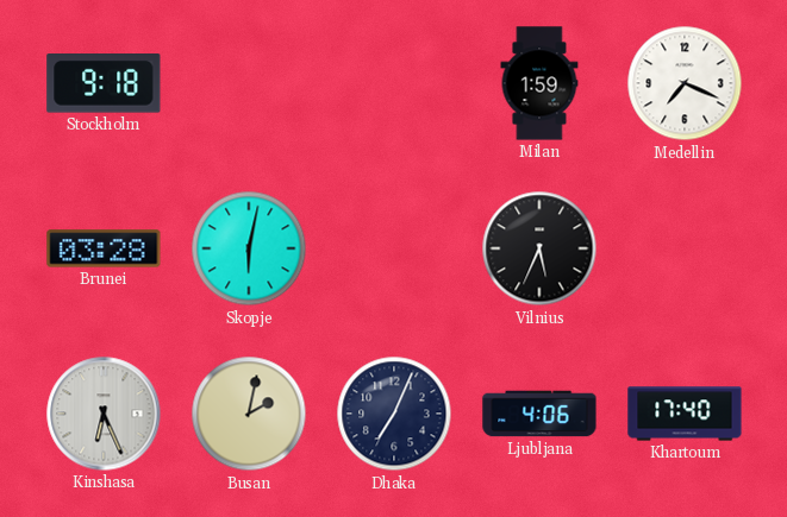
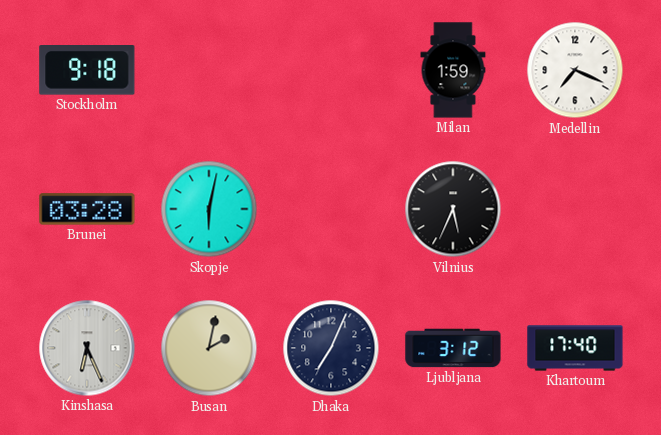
Ljubljana: 4:06 -> 3:12
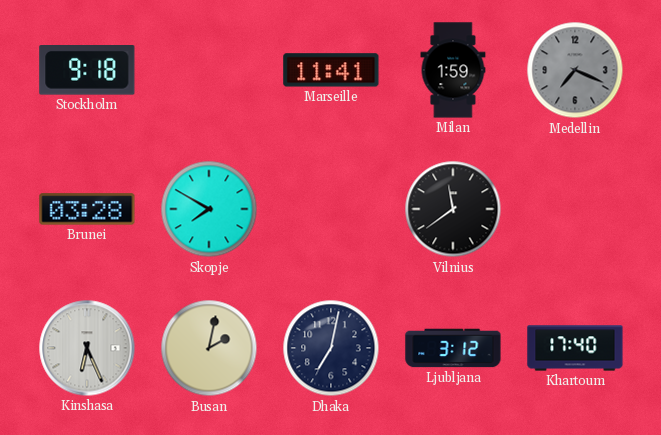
Marseille: none -> 11:41
Medellin dial: white -> grey
Skopje: 6:02 -> 7:50
Vilnius: 5:34 -> 11:39
Dhaka: 7:04 -> 7:02
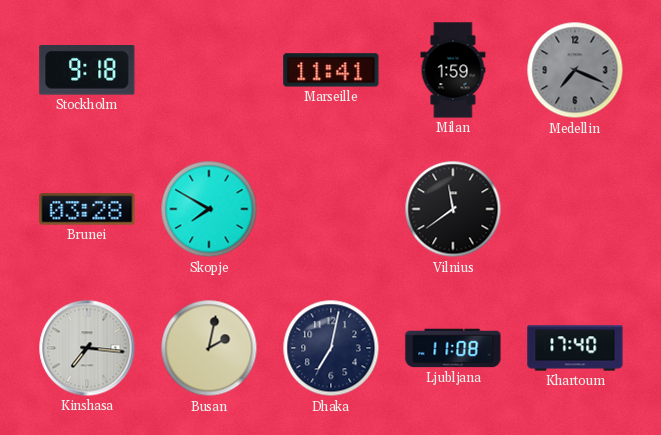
Kinshasa: 6:26 -> 7:16
Ljubljana: 3:12 -> 11:08
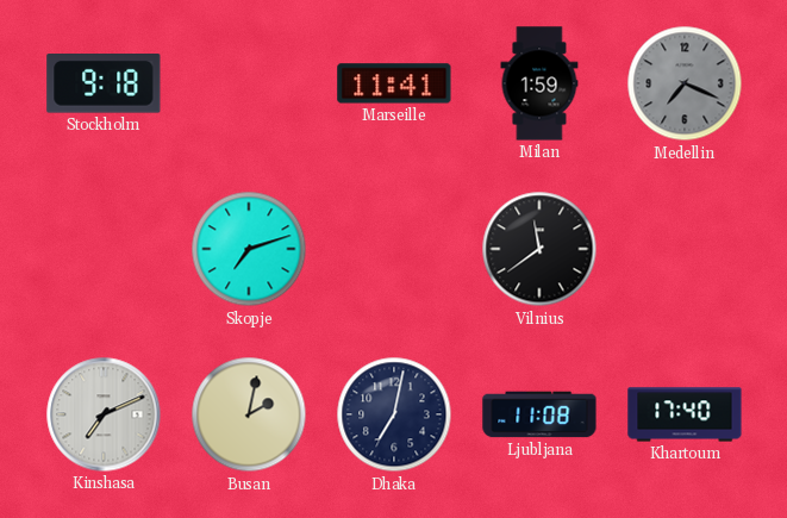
Brunei: 03:28 -> none
Skopje: 7:50 -> 7:12
Kinshasa: 7:16 -> 7:11
